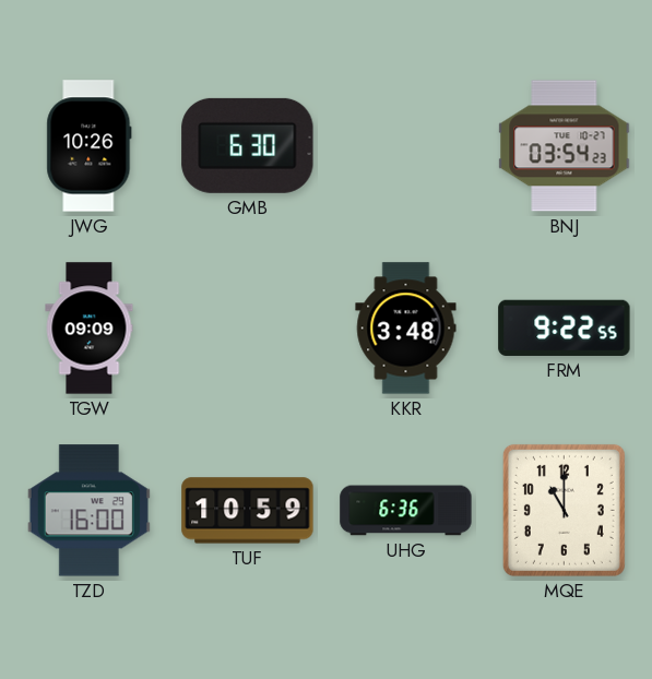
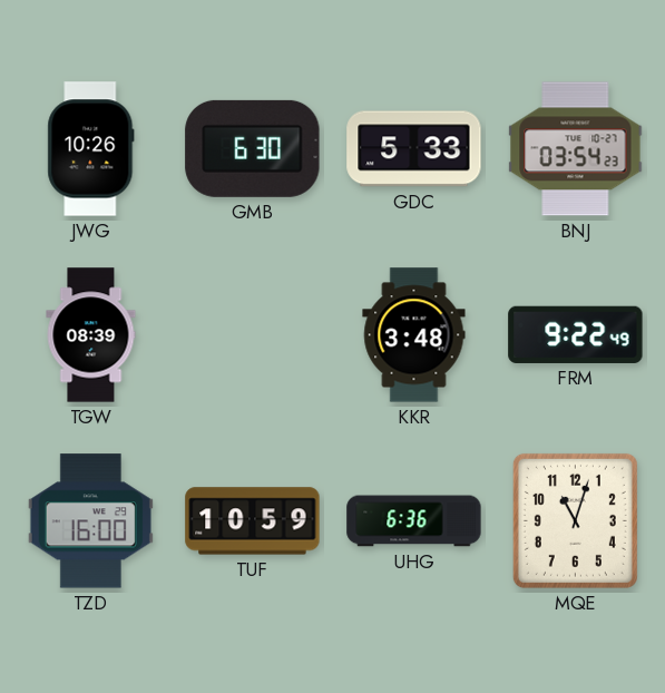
GDC: none -> 5:33
TGW: 09:09 -> 08:39
FRM: 9:22:55 -> 9:22:49
MQE: 11:00 -> 11:03
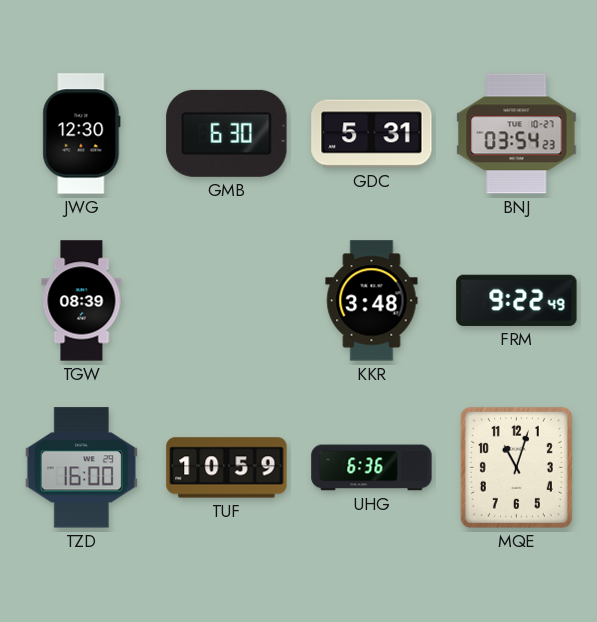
JWG: 10:26 -> 12:30
GDC: 5:33 -> 5:31
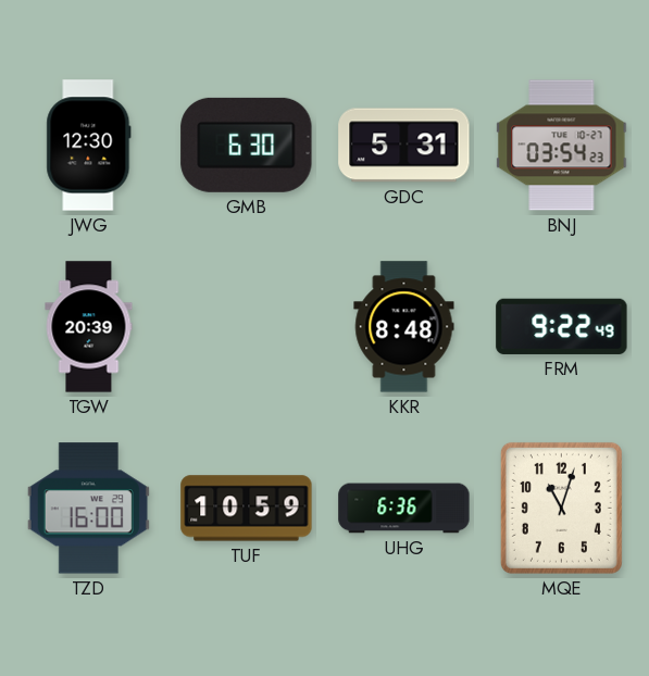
TGW: 08:39 -> 20:39
KKR: 3:48 -> 8:48
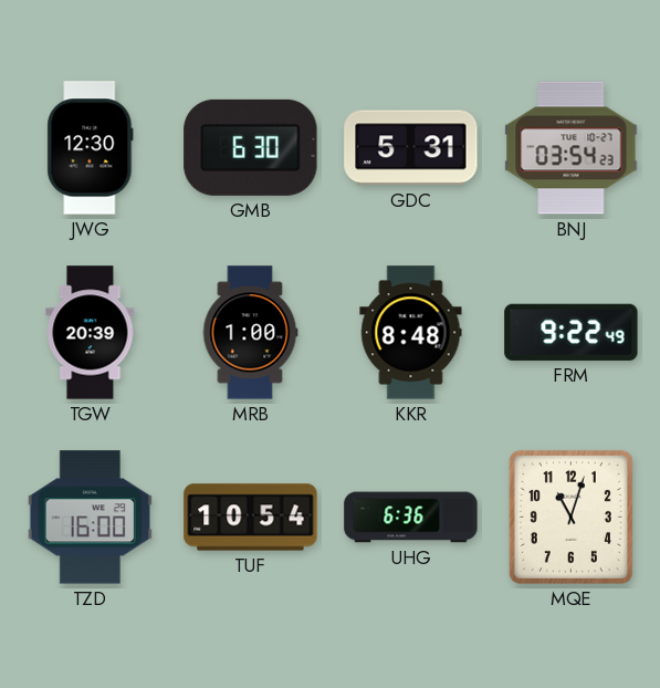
MRB: none -> 1:00
TUF: 10:59 -> 10:54
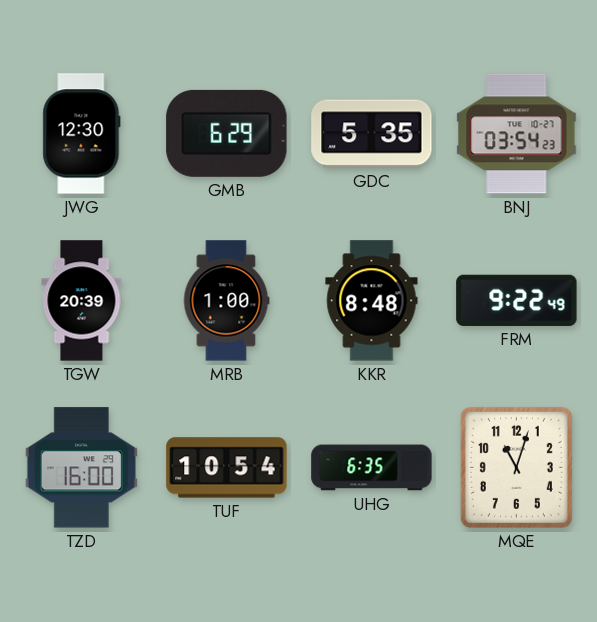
GMB: 6:30 -> 6:29
GDC: 5:31 -> 5:35
UHG: 6:36 -> 6:35
